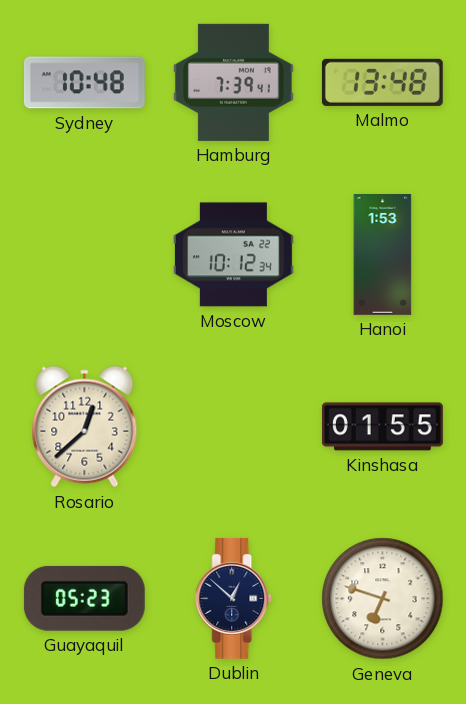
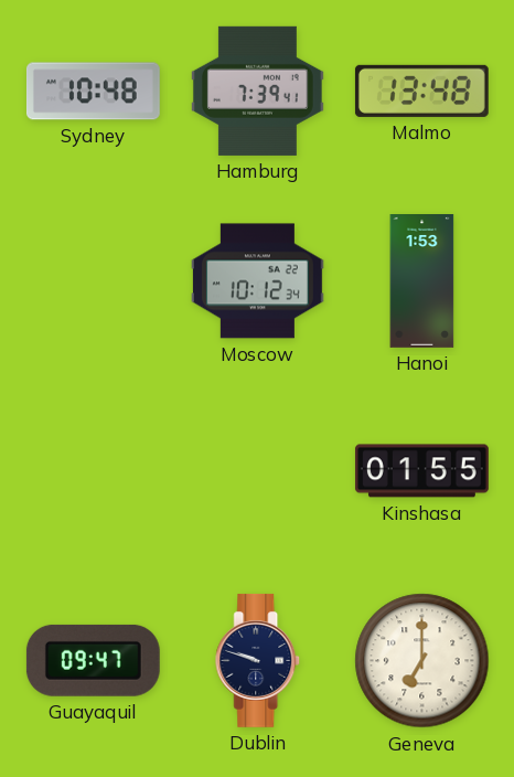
Rosario: 12:38 -> none
Guayaquil: 05:23 -> 09:47
Dublin: 12:52 -> 9:48
Geneva: 6:48 -> 7:00
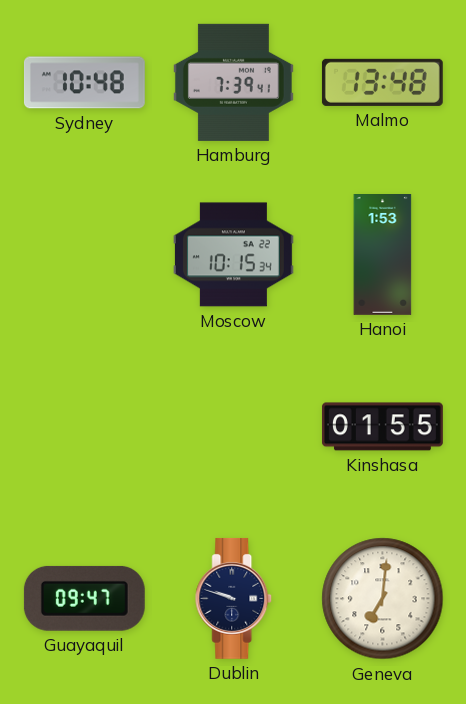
Moscow: 10:12 -> 10:15
Geneva: 7:00 -> 7:01
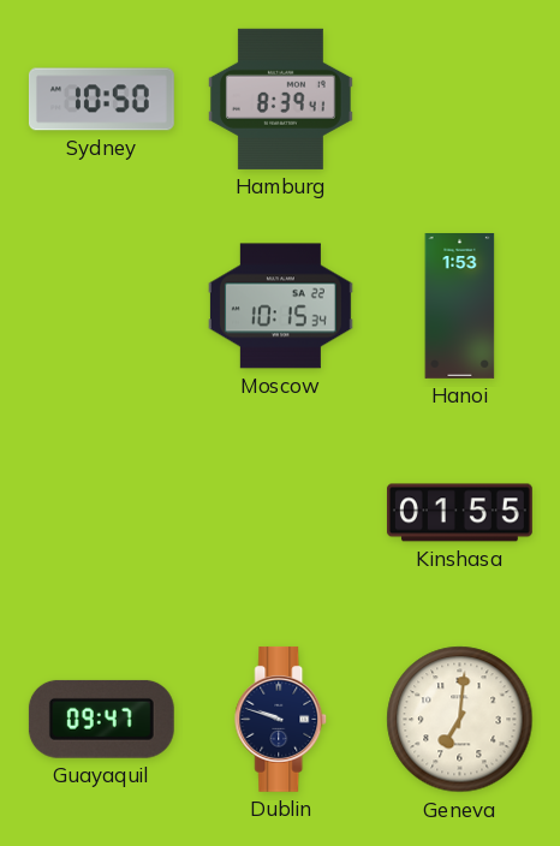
Sydney: 10:48 -> 10:50
Hamburg: 7:39 -> 8:39
Malmo: 13:48 -> none
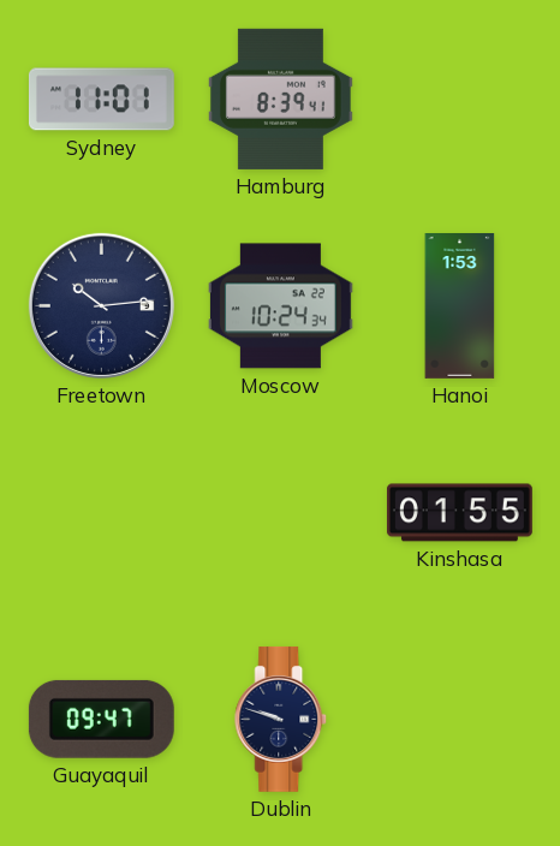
Sydney: 10:50 -> 11:01
Freetown: none -> 10:14
Moscow: 10:15 -> 10:24
Geneva: 7:01 -> none
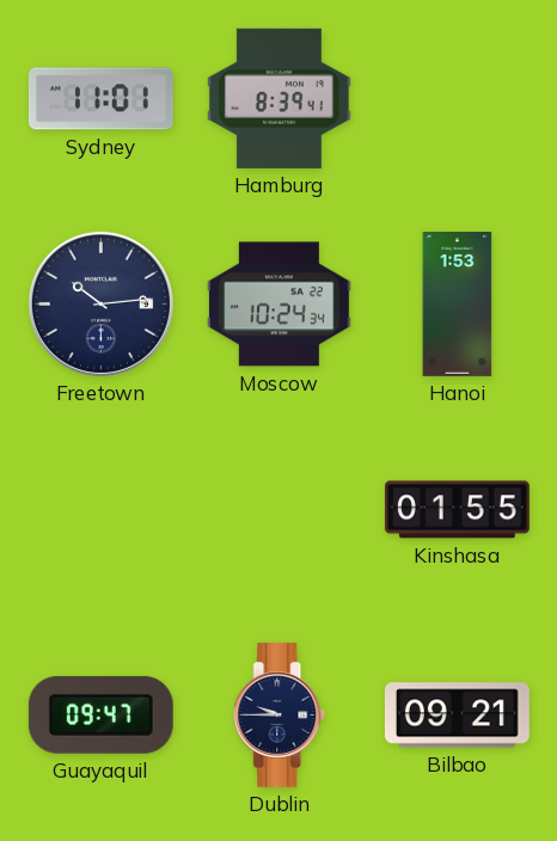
Dublin: 9:48 -> 9:45
Bilbao: none -> 09:21
